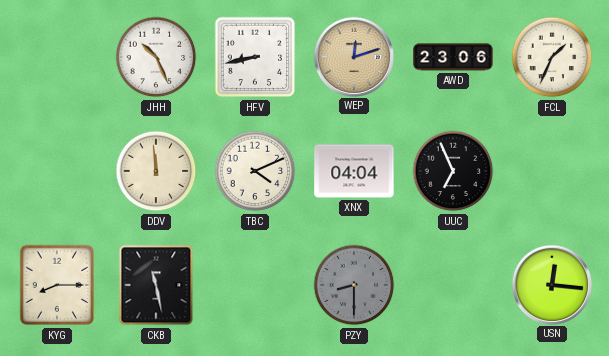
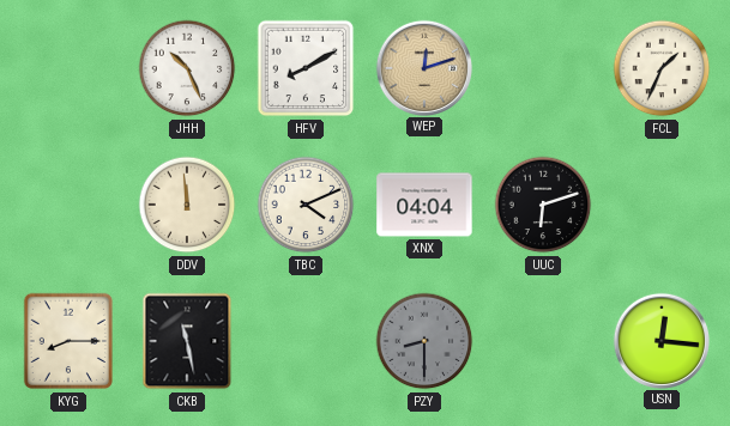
HFV: 8:43 -> 8:10
AWD: 23:06 -> none
UUC: 6:56 -> 6:12
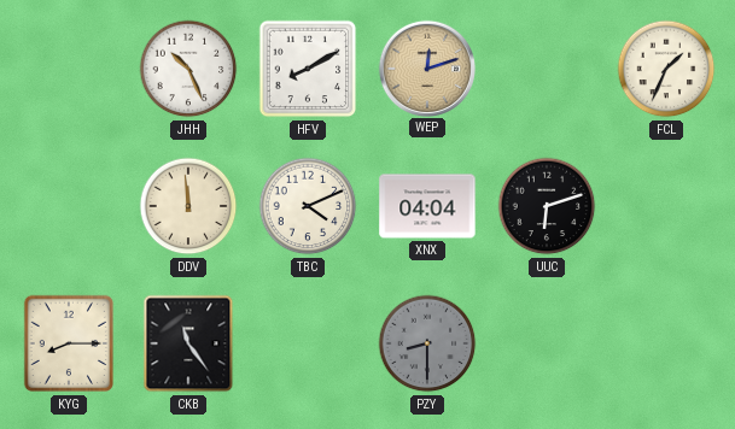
CKB: 11:28 -> 11:24
USN: 12:16 -> none
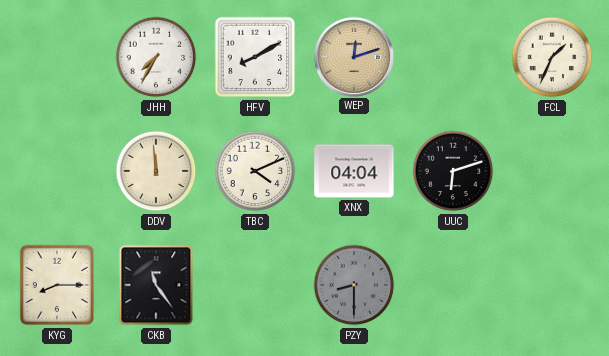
JHH: 10:26 -> 7:35
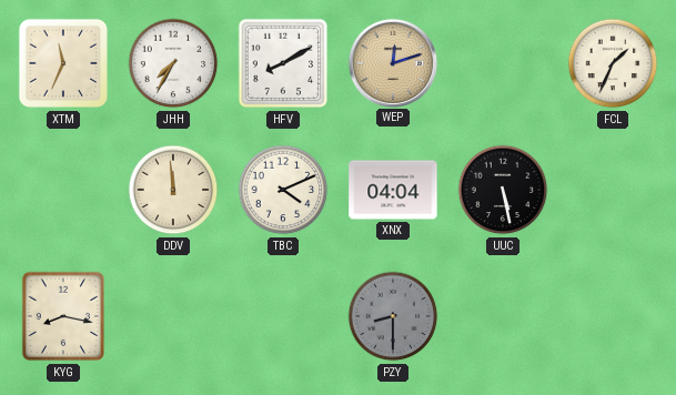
XTM: none -> 11:34
UUC: 6:12 -> 5:28
KYG: 8:15 -> 8:17
CKB: 11:24 -> none
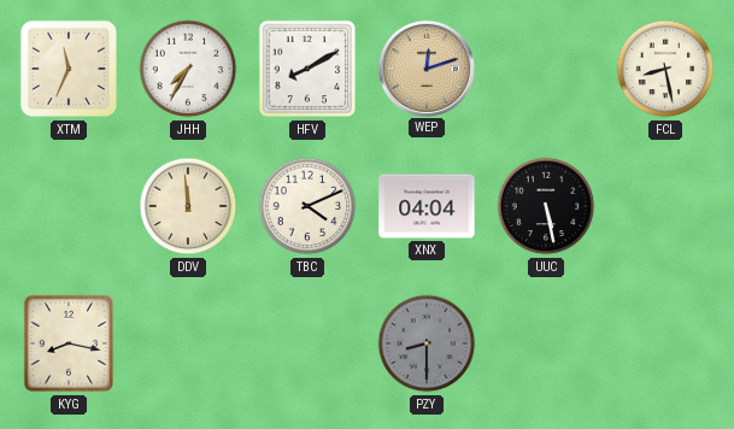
FCL: 1:34 -> 8:28
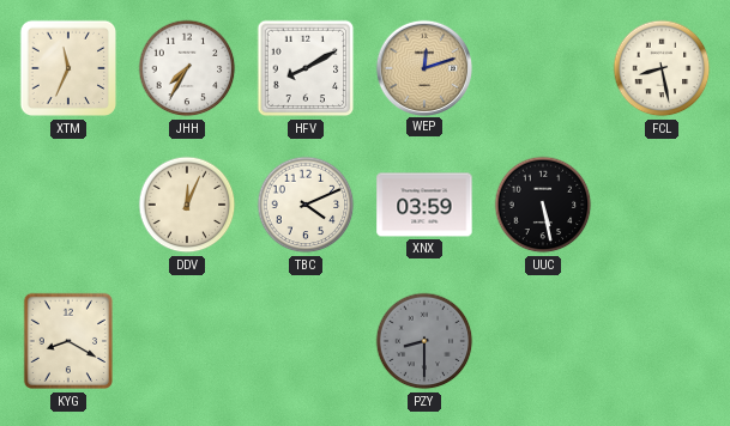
DDV: 11:59 -> 12:04
XNX: 04:04 -> 03:59
KYG: 8:17 -> 8:20
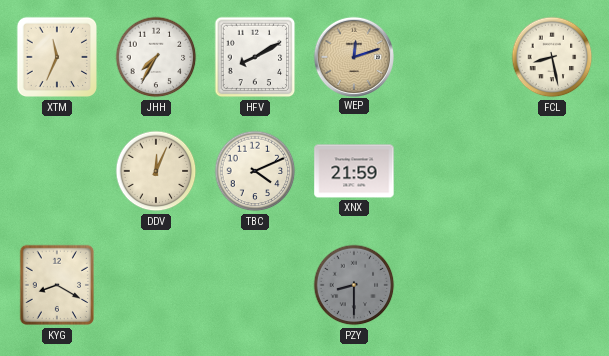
XNX: 03:59 -> 21:59
UUC: 5:28 -> none
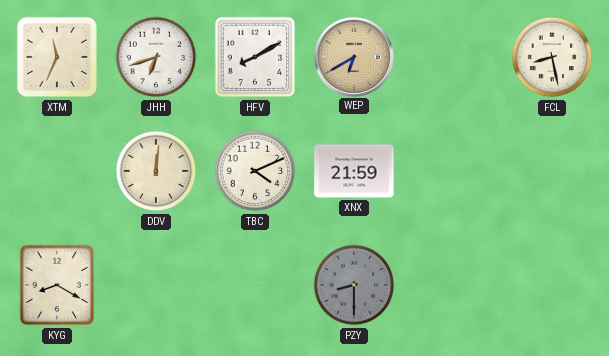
JHH: 7:35 -> 6:42
WEP: 12:12 -> 6:40
DDV: 12:04 -> 12:01
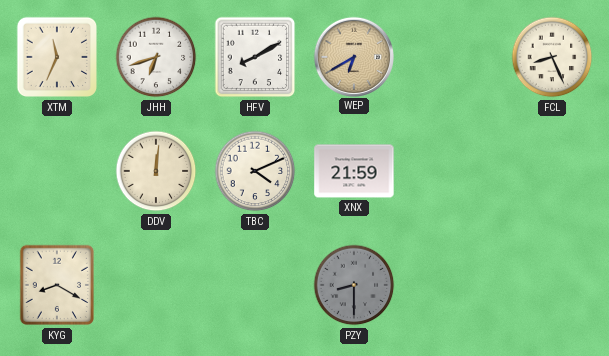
FCL: 8:28 -> 8:26
